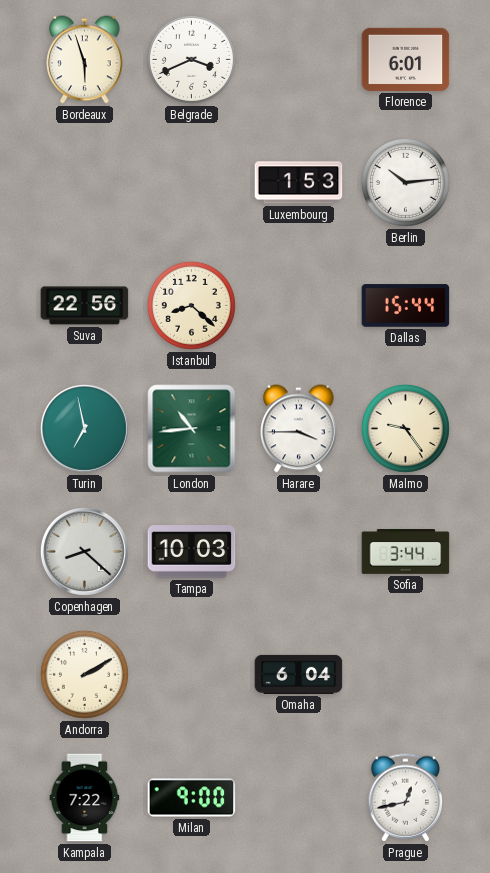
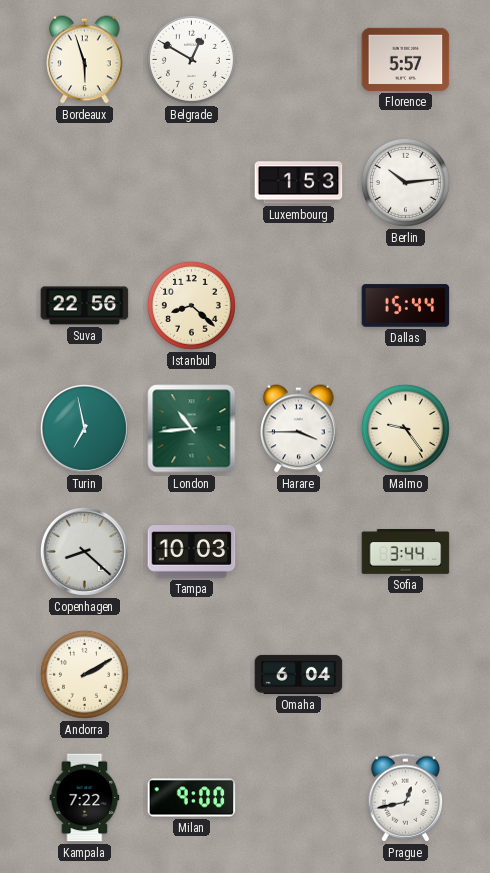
Belgrade: 3:41 -> 12:50
Florence: 6:01 -> 5:57
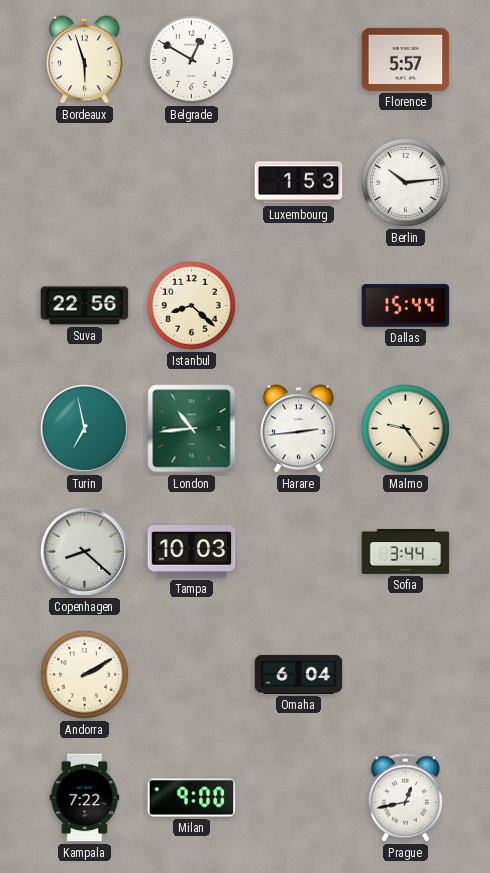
Harare: 3:45 -> 2:44
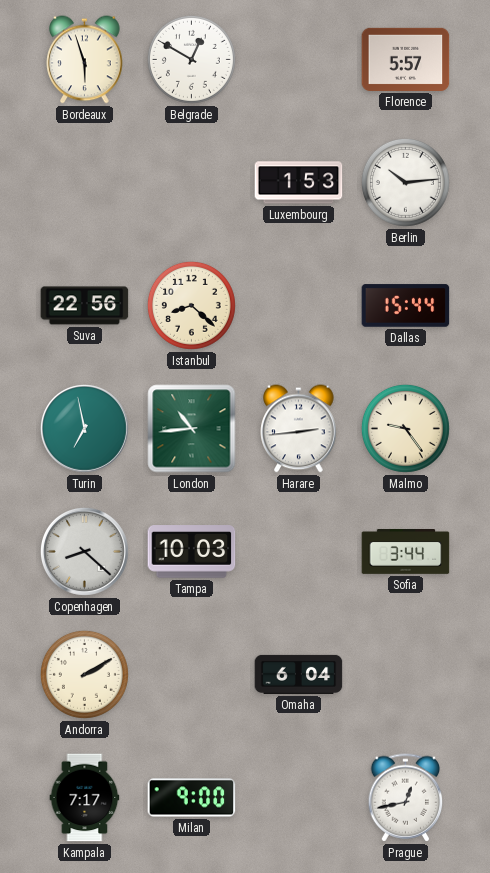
Kampala: 7:22 -> 7:17
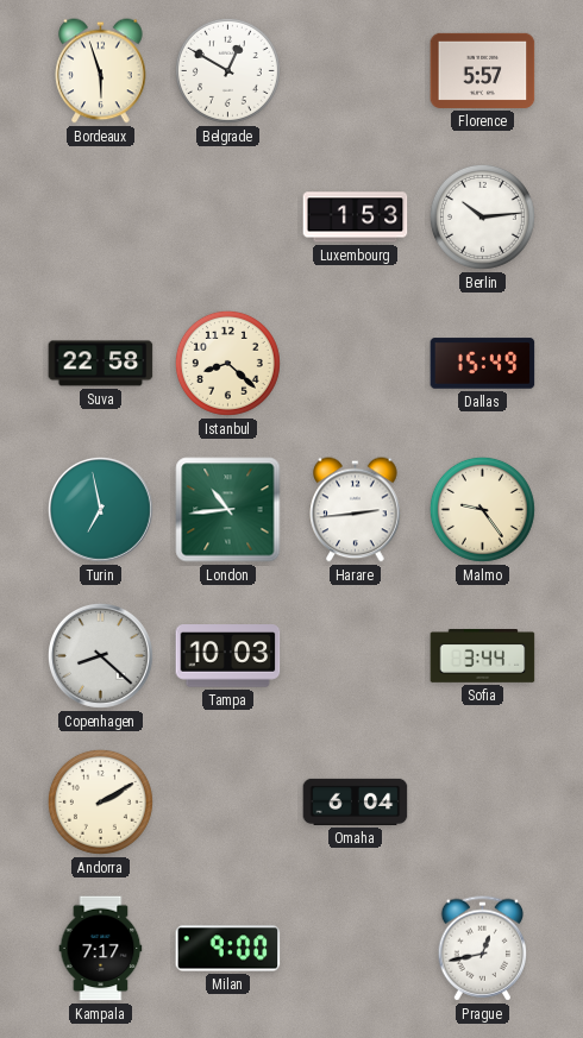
Suva: 22:56 -> 22:58
Dallas: 15:44 -> 15:49
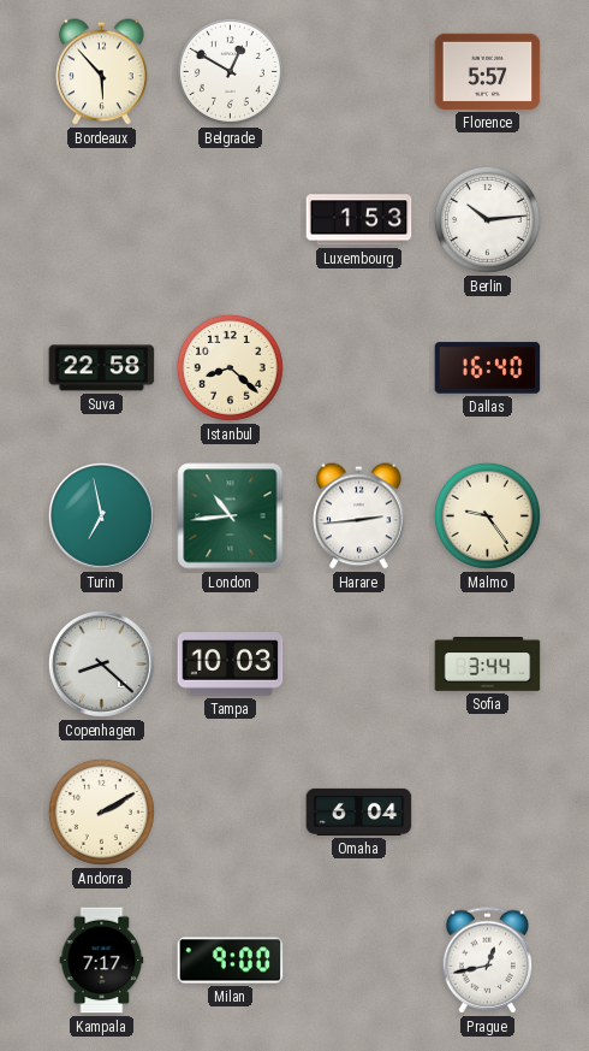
Bordeaux: 5:57 -> 5:53
Dallas: 15:49 -> 16:40
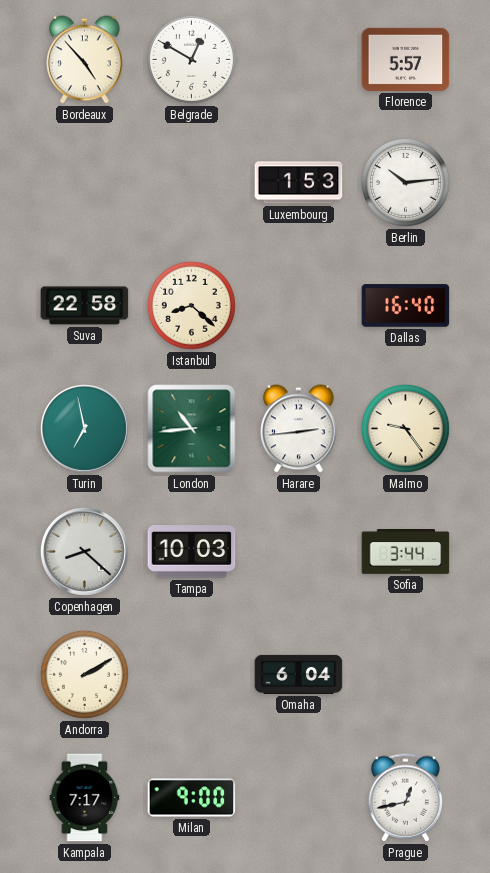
Bordeaux: 5:53 -> 4:53
